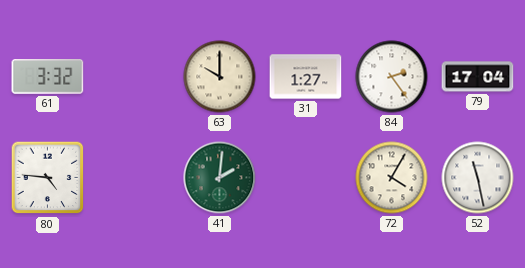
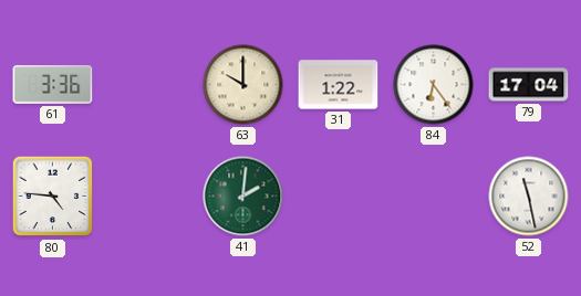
61: 3:32 -> 3:36
31: 1:27 -> 1:22
84: 2:24 -> 6:24
72: 4:05 -> none
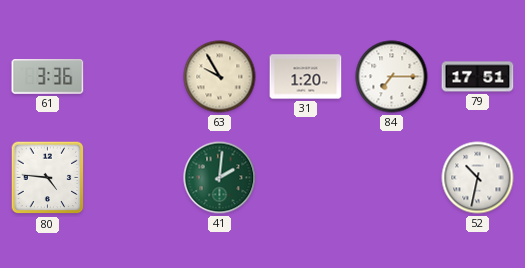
63: 10:00 -> 9:55
31: 1:22 -> 1:20
84: 6:24 -> 7:15
79: 17:04 -> 17:51
52: 11:28 -> 10:32
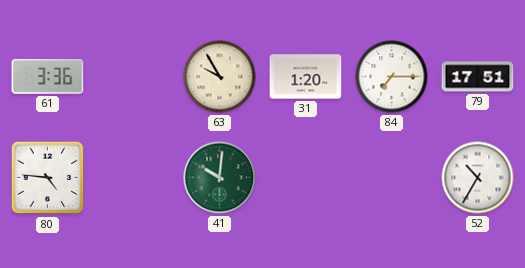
41: 2:01 -> 10:01
52: 10:32 -> 10:35
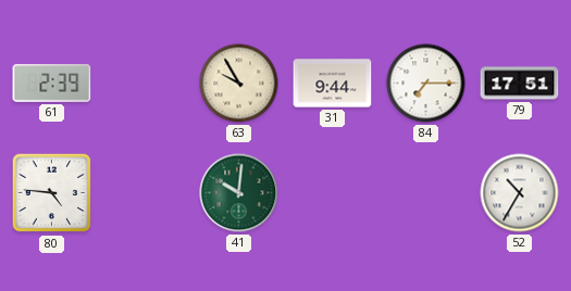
61: 3:36 -> 2:39
31: 1:20 -> 9:44
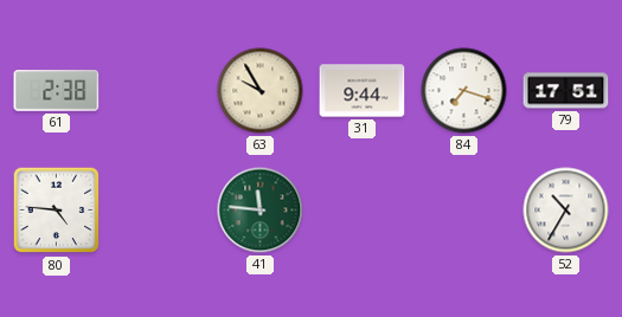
61: 2:39 -> 2:38
84: 7:15 -> 7:18
41: 10:01 -> 11:46
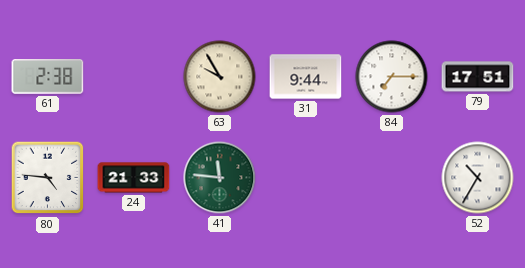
84: 7:18 -> 7:15
24: none -> 21:33
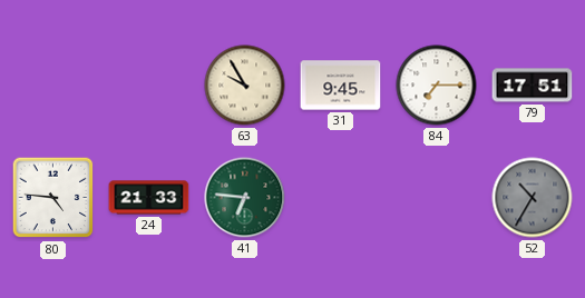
61: 2:38 -> none
31: 9:44 -> 9:45
41: 11:46 -> 6:46
52 dial: white -> grey
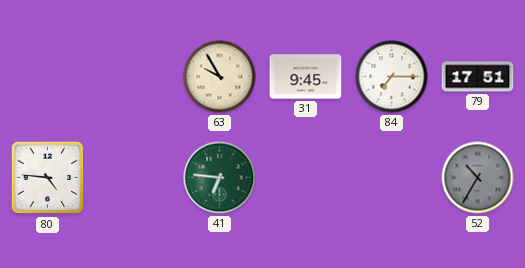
24: 21:33 -> none
